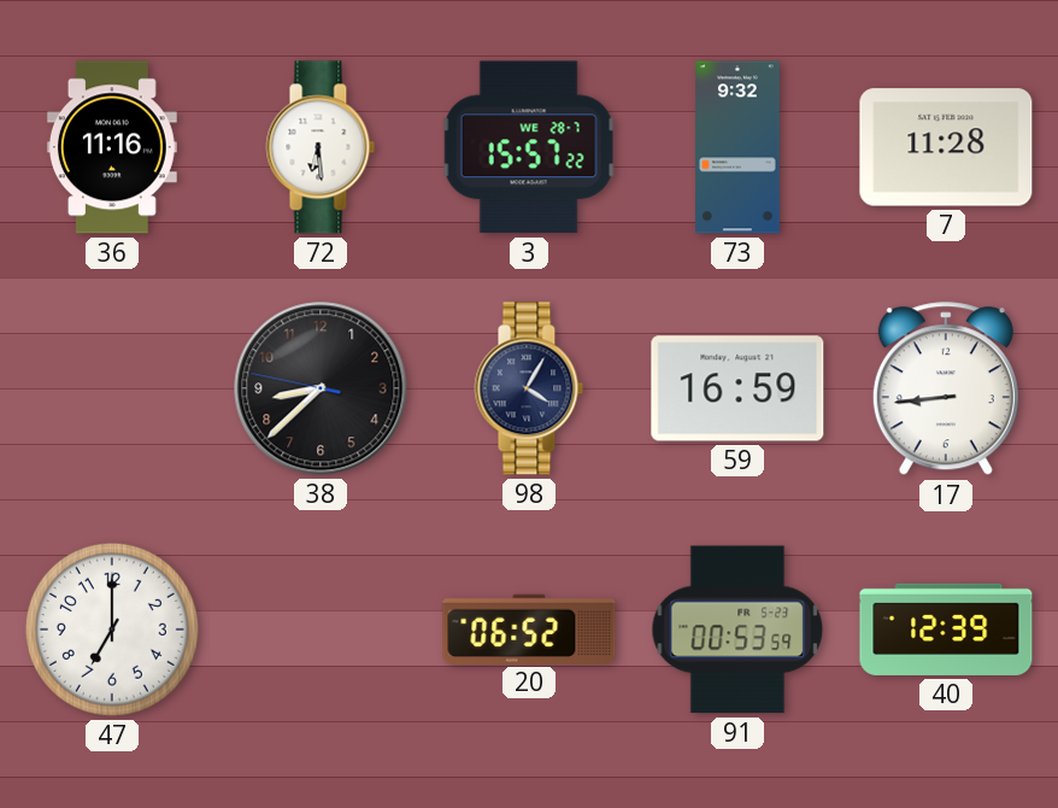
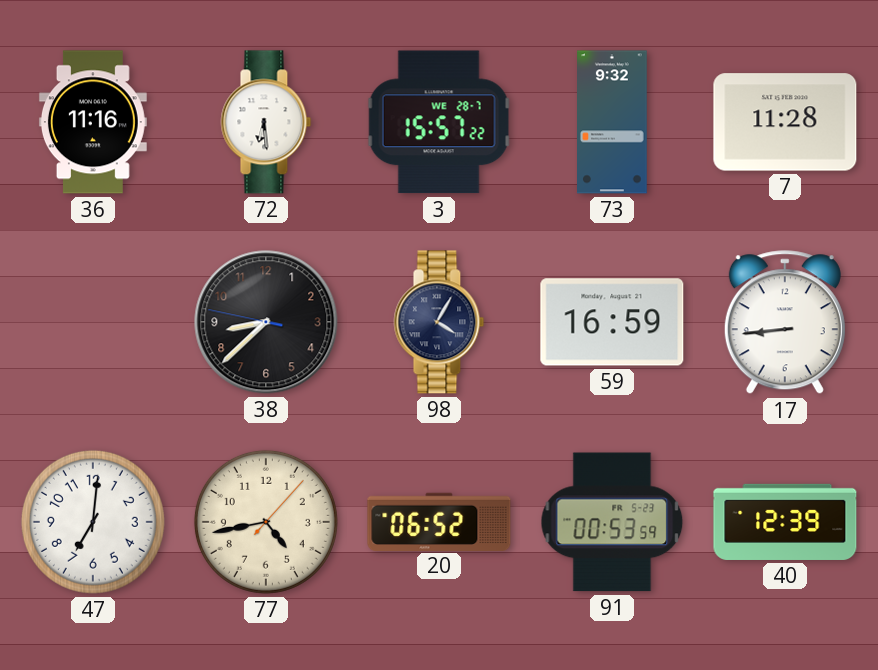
47: 7:00 -> 7:01
77: none -> 4:43
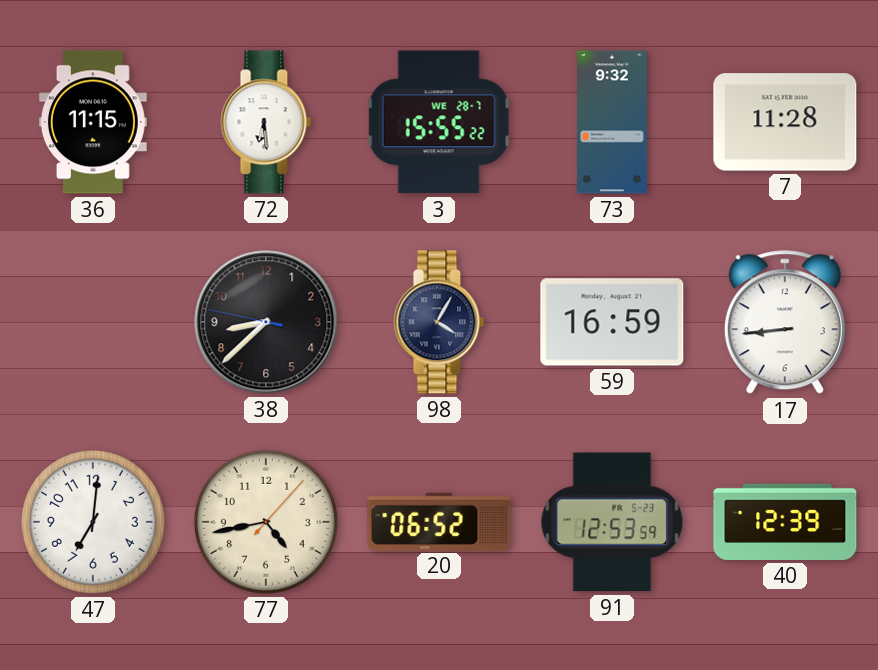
36: 11:16 -> 11:15
3: 15:57 -> 15:55
91: 00:53 -> 12:53
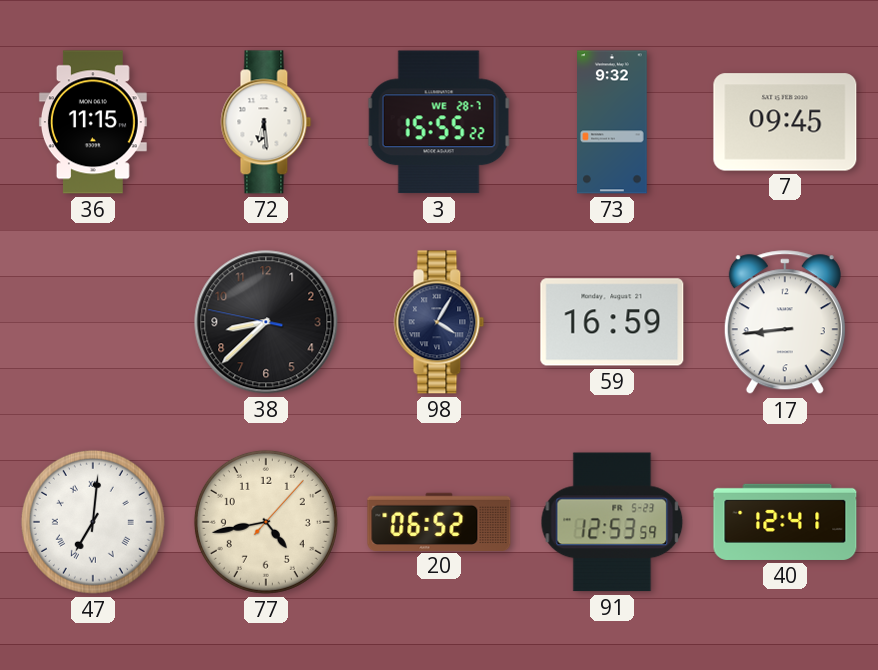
7: 11:28 -> 09:45
47 numerals: Arabic -> Roman
40: 12:39 -> 12:41
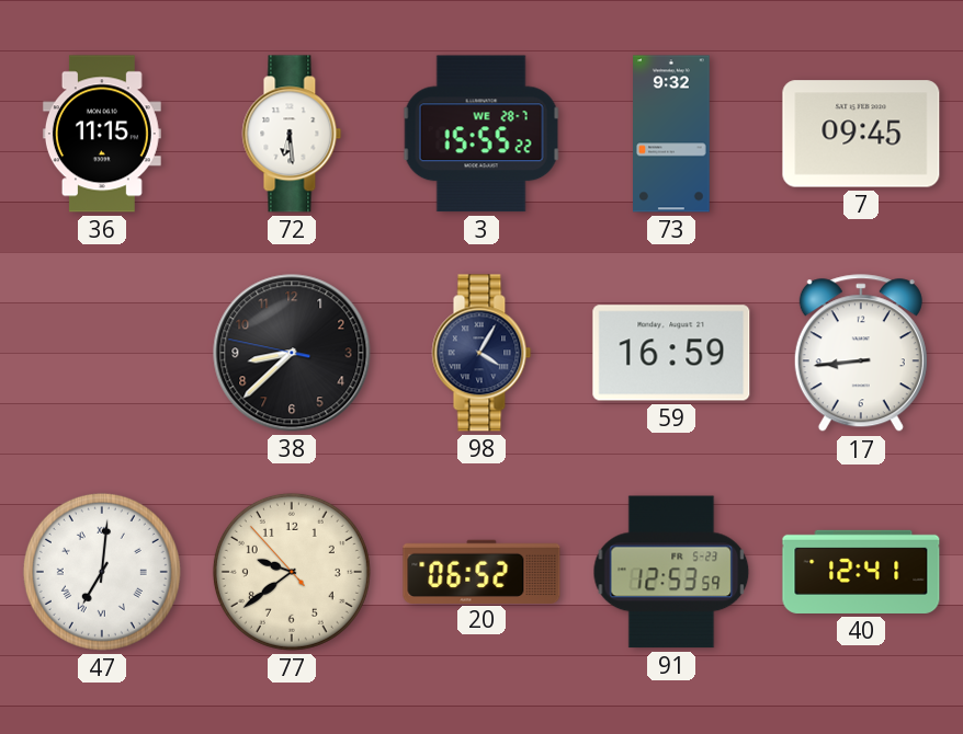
77: 4:43 -> 9:38
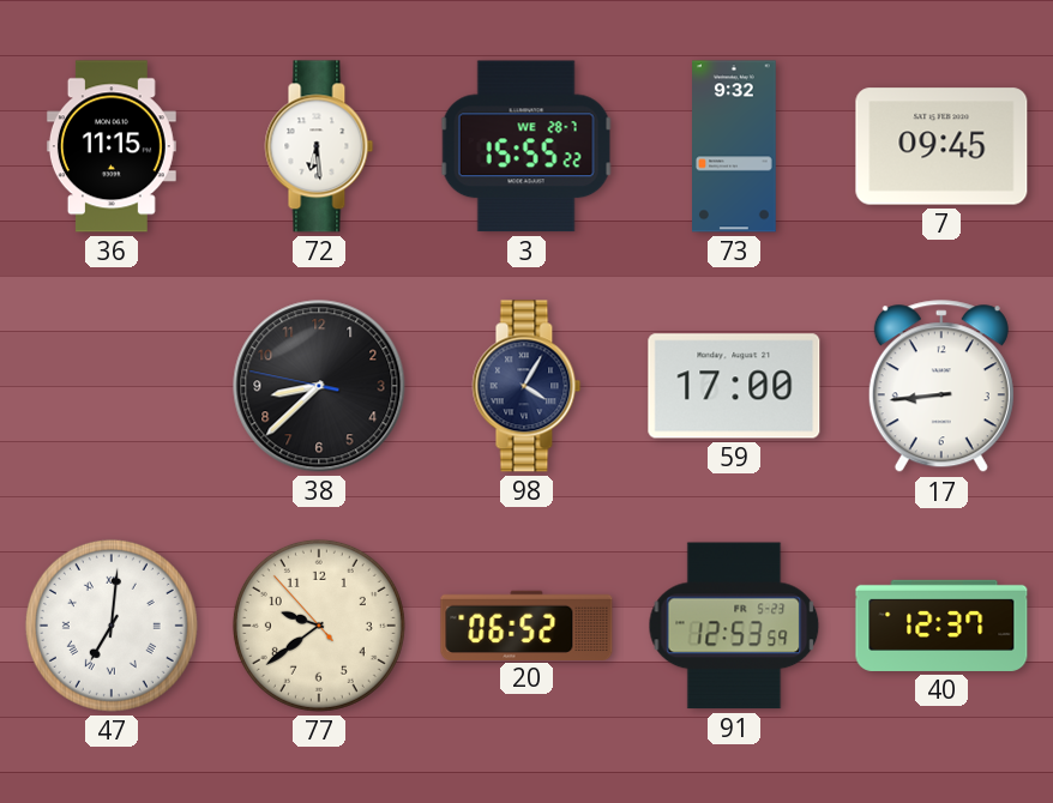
59: 16:59 -> 17:00
40: 12:41 -> 12:37
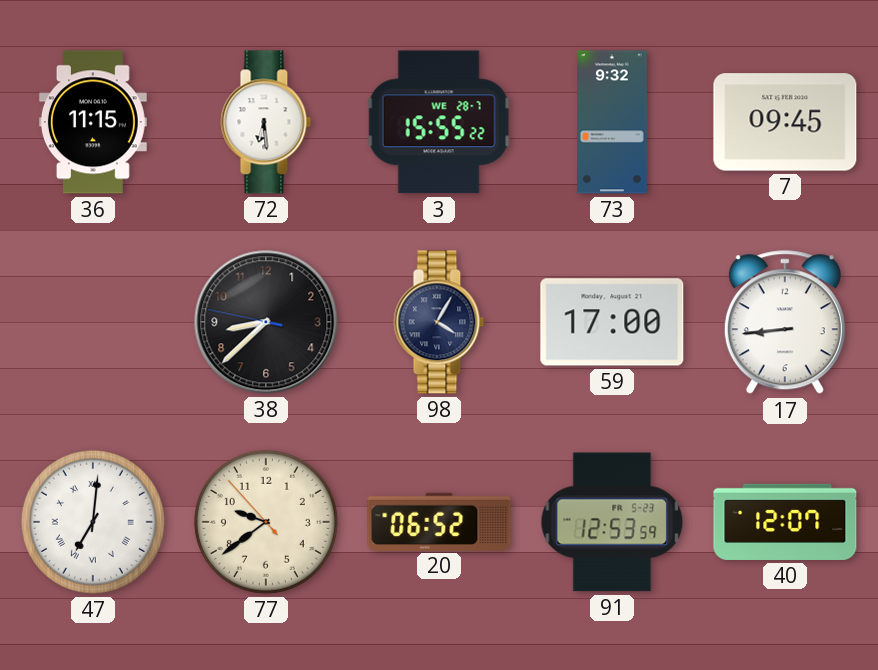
40: 12:37 -> 12:07
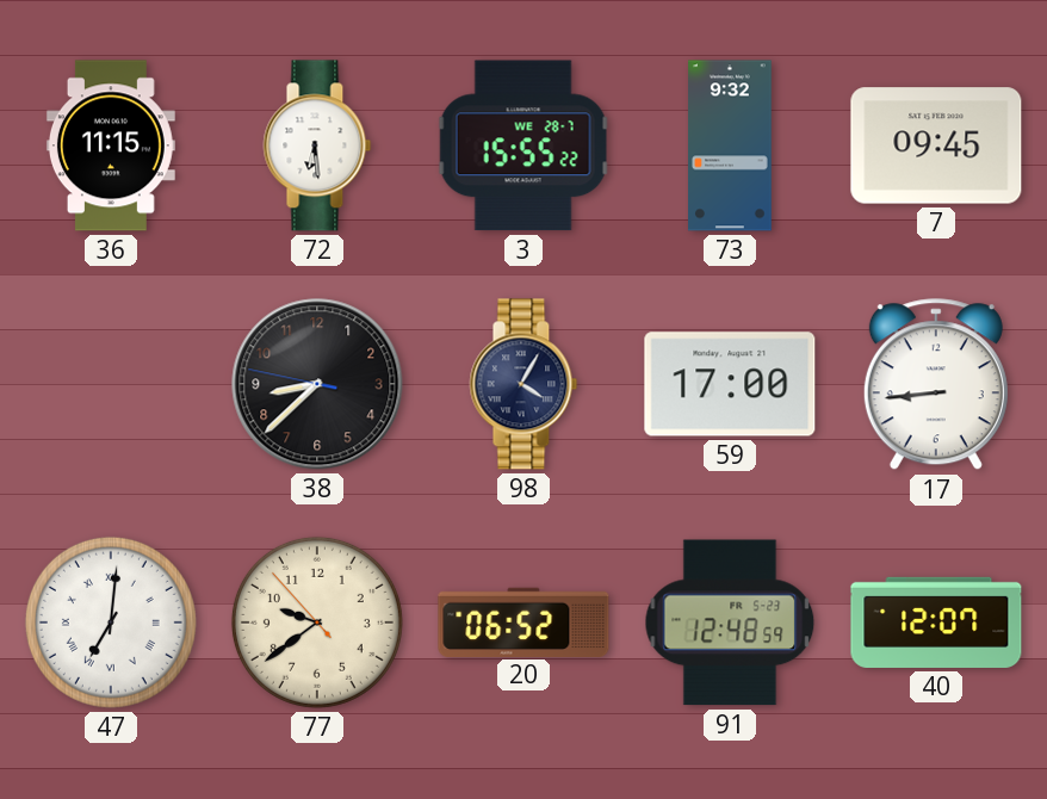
91: 12:53 -> 12:48
